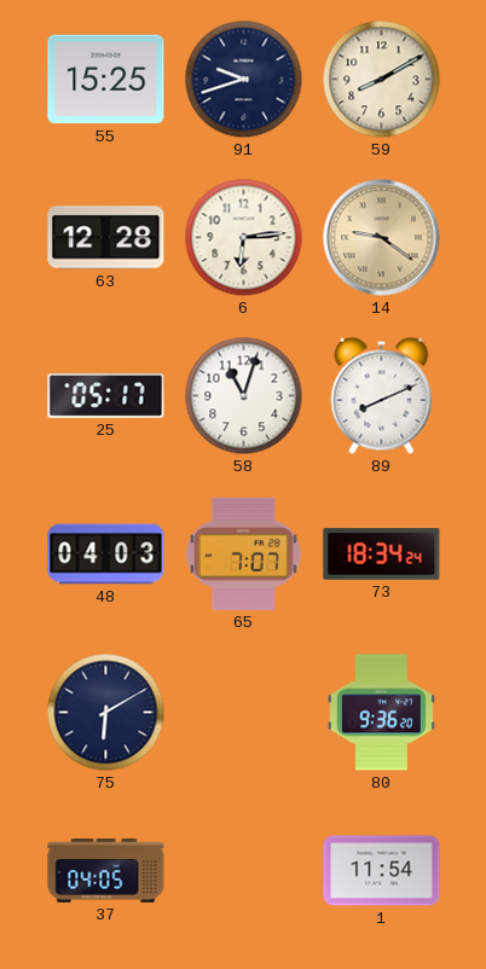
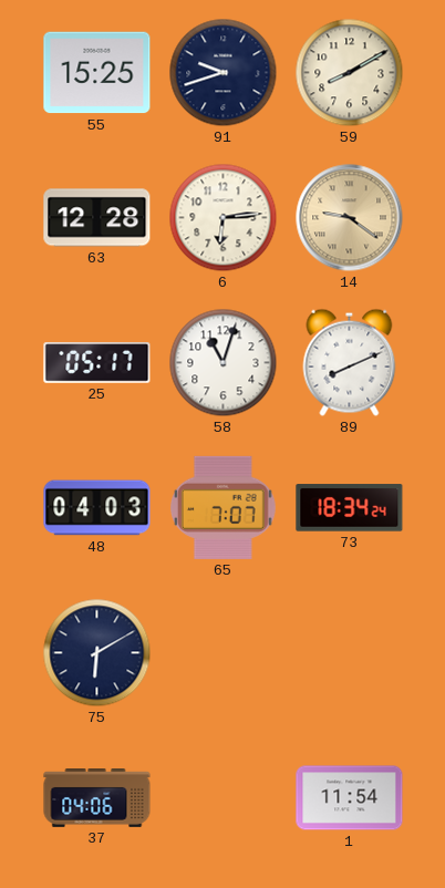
80: 9:36 -> none
37: 04:05 -> 04:06
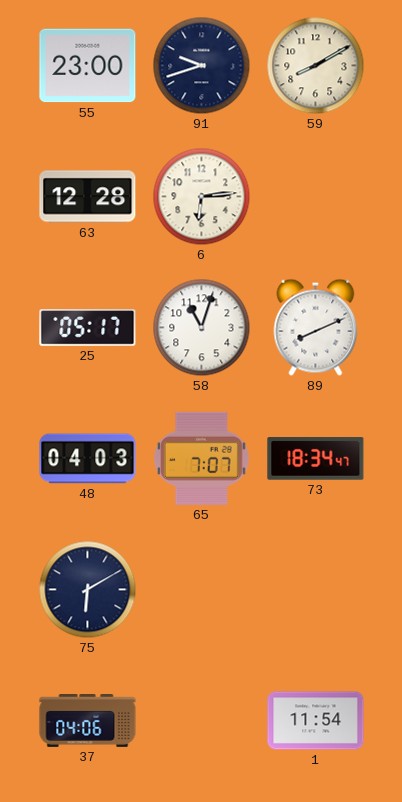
55: 15:25 -> 23:00
14: 9:21 -> none
73: 18:34:24 -> 18:34:47
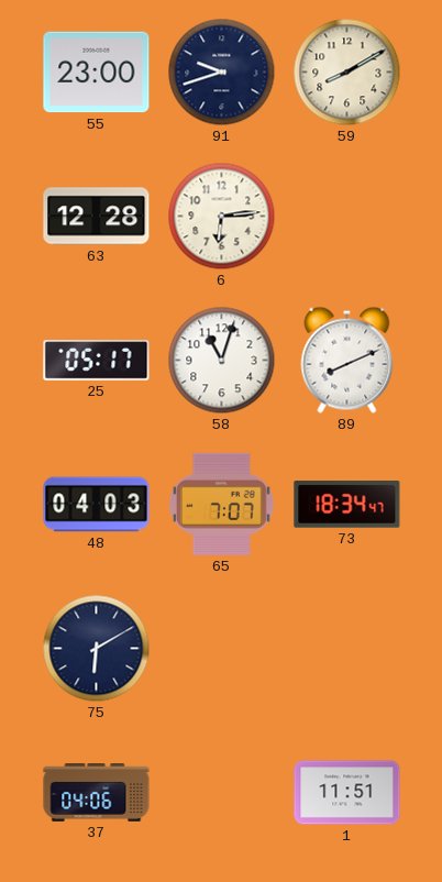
1: 11:54 -> 11:51
